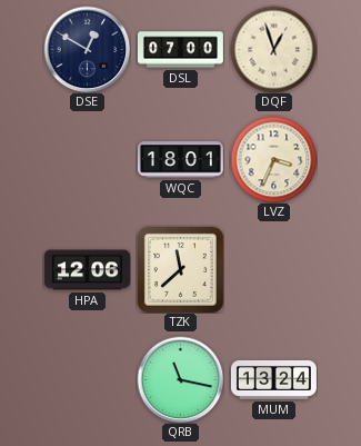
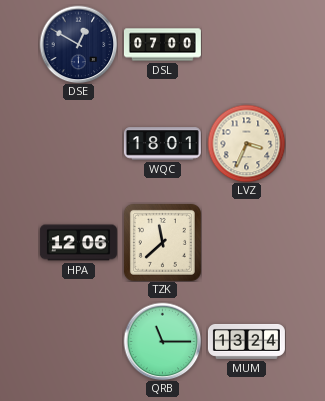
DQF: 12:57 -> none
QRB: 11:17 -> 11:15
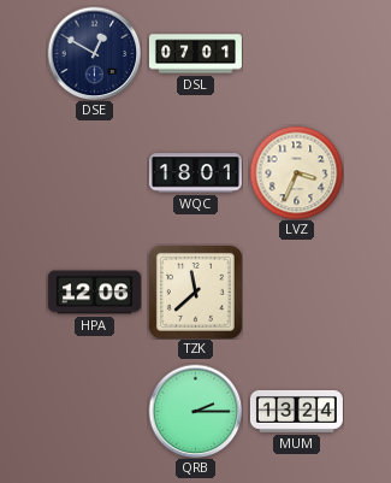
DSL: 07:00 -> 07:01
QRB: 11:15 -> 2:15
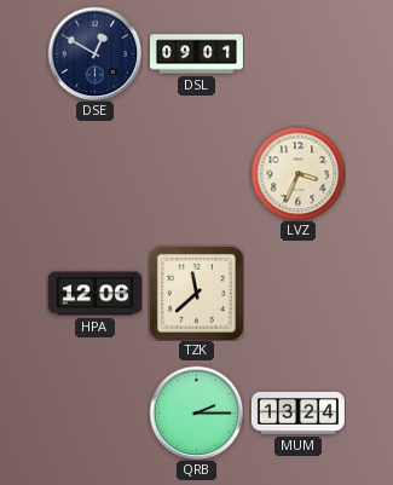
DSL: 07:01 -> 09:01
WQC: 18:01 -> none
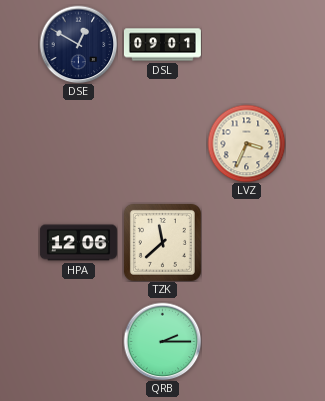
MUM: 13:24 -> none
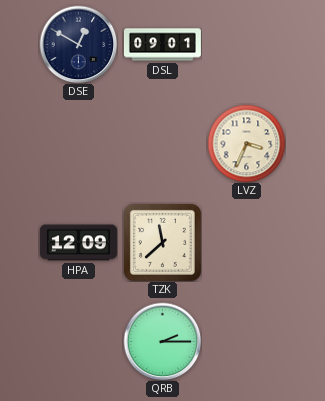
HPA: 12:06 -> 12:09
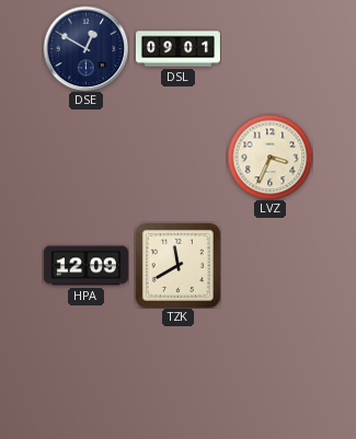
TZK: 11:38 -> 11:40
QRB: 2:15 -> none
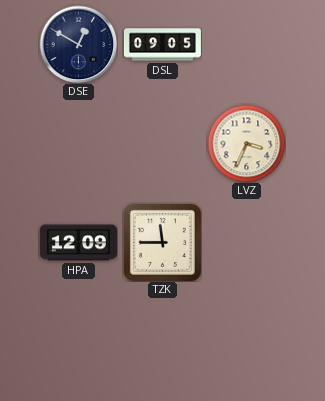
DSL: 09:01 -> 09:05
TZK: 11:40 -> 11:45
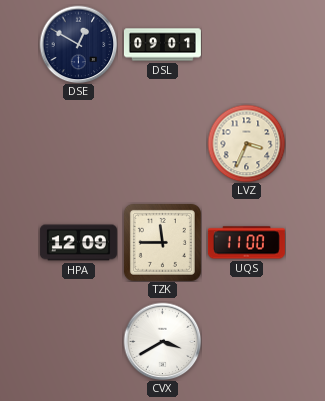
DSL: 09:05 -> 09:01
UQS: none -> 11:00
CVX: none -> 3:40
